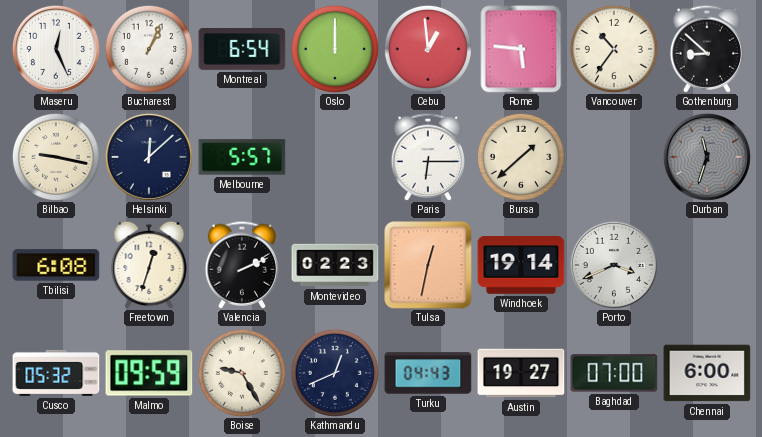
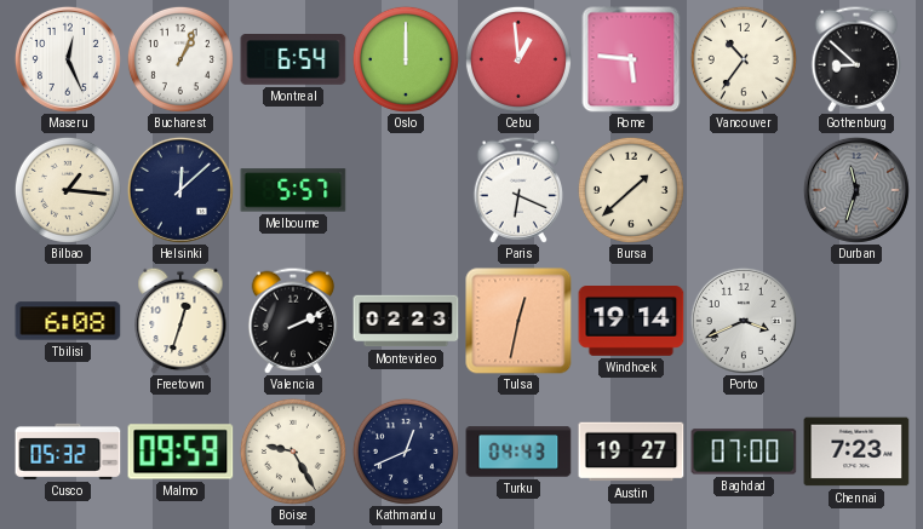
Bilbao: 9:17 -> 1:16
Paris: 6:15 -> 6:19
Chennai: 6:00 -> 7:23
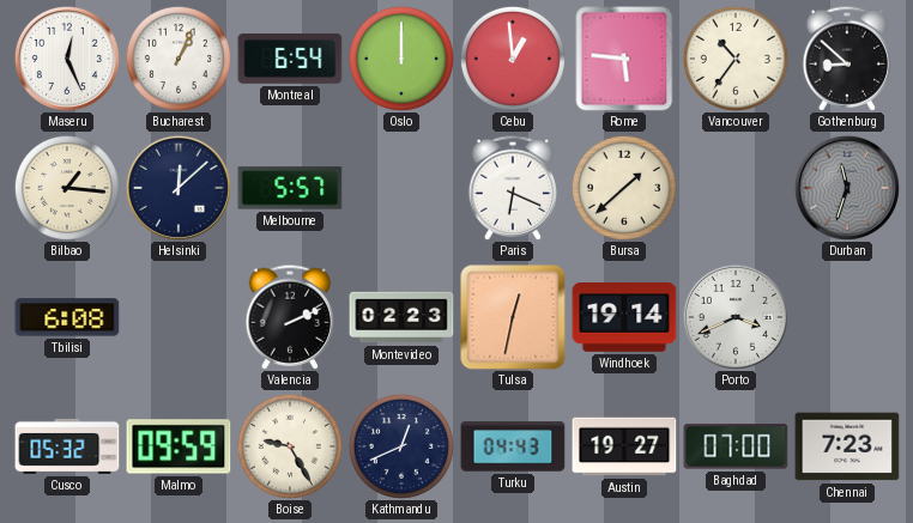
Freetown: 12:33 -> none
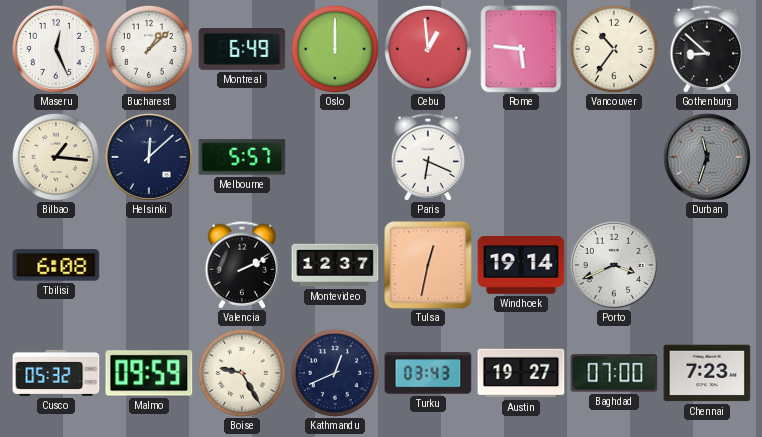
Bucharest: 1:04 -> 1:08
Montreal: 6:54 -> 6:49
Bursa: 1:38 -> none
Montevideo: 02:23 -> 12:37
Turku: 04:43 -> 03:43
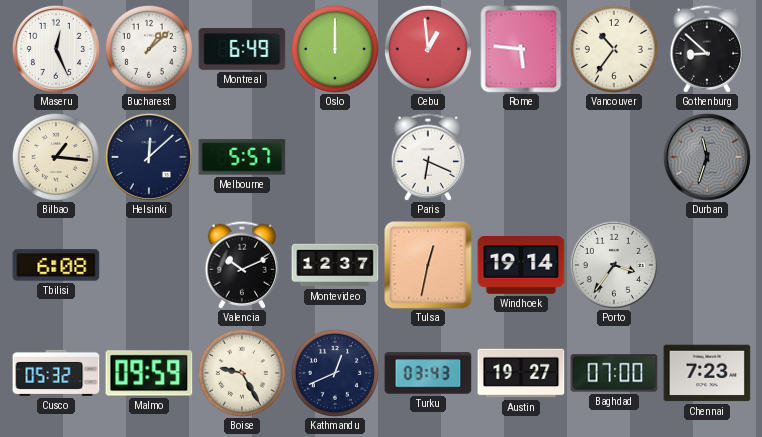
Valencia: 2:11 -> 10:11
Porto: 3:41 -> 3:36
